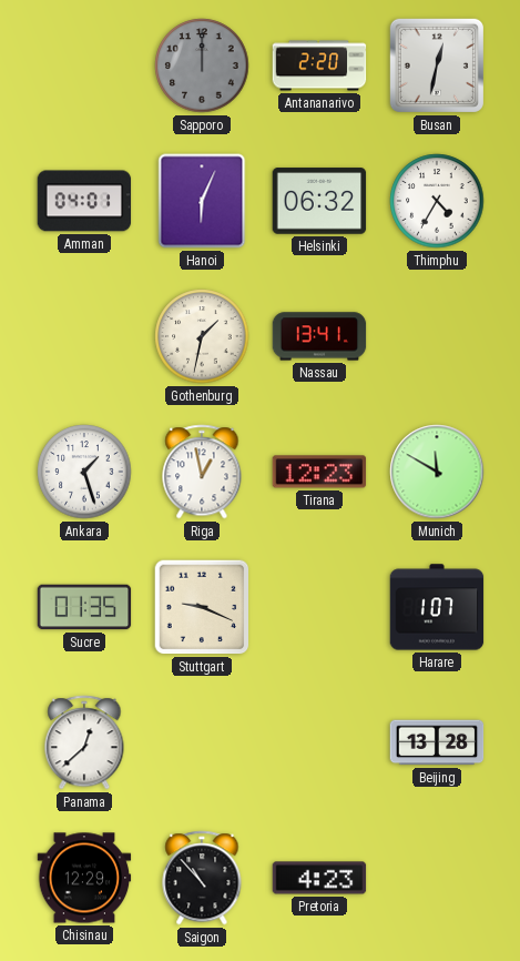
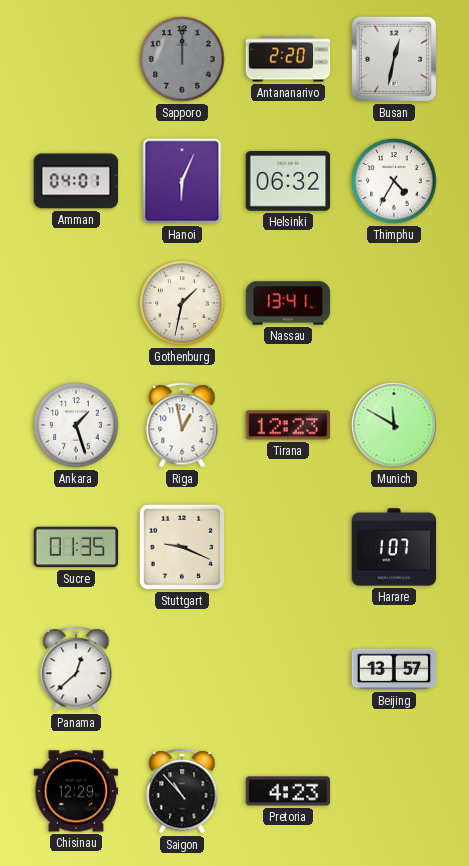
Beijing: 13:28 -> 13:57
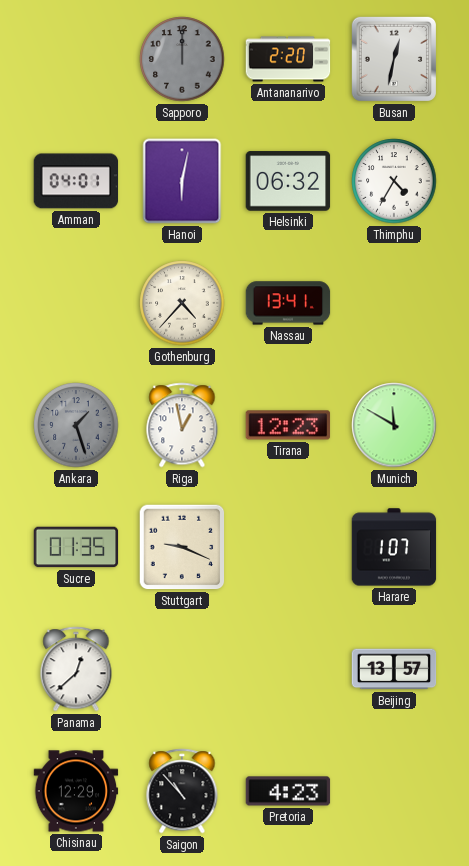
Hanoi: 6:04 -> 6:02
Gothenburg: 1:32 -> 4:37
Ankara dial: white -> grey
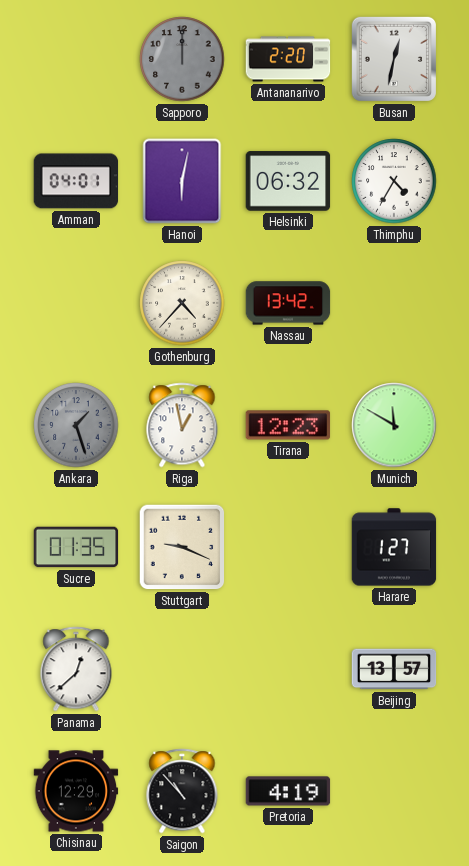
Nassau: 13:41 -> 13:42
Harare: 1:07 -> 1:27
Pretoria: 4:23 -> 4:19
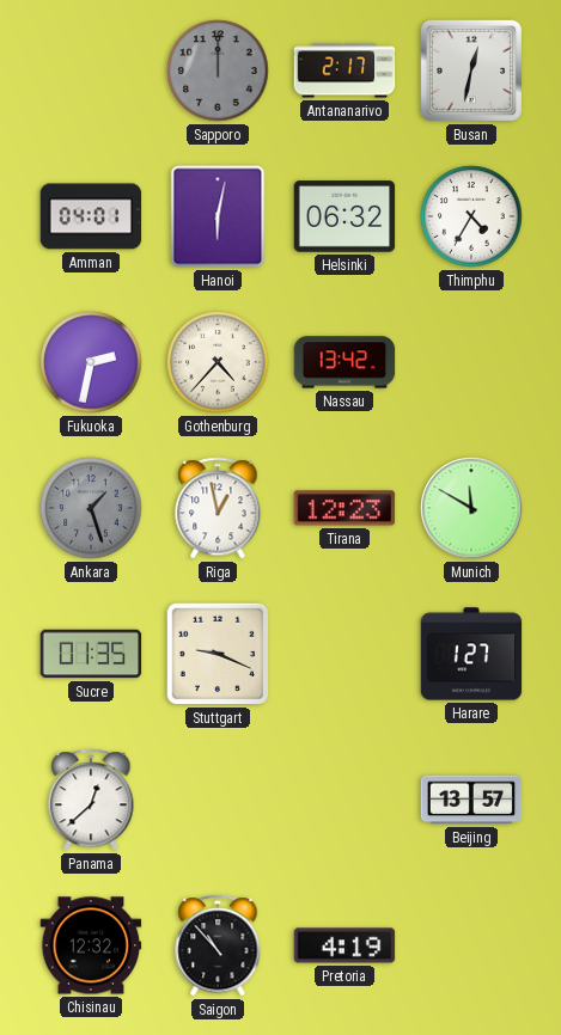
Antananarivo: 2:20 -> 2:17
Fukuoka: none -> 2:32
Chisinau: 12:29 -> 12:32
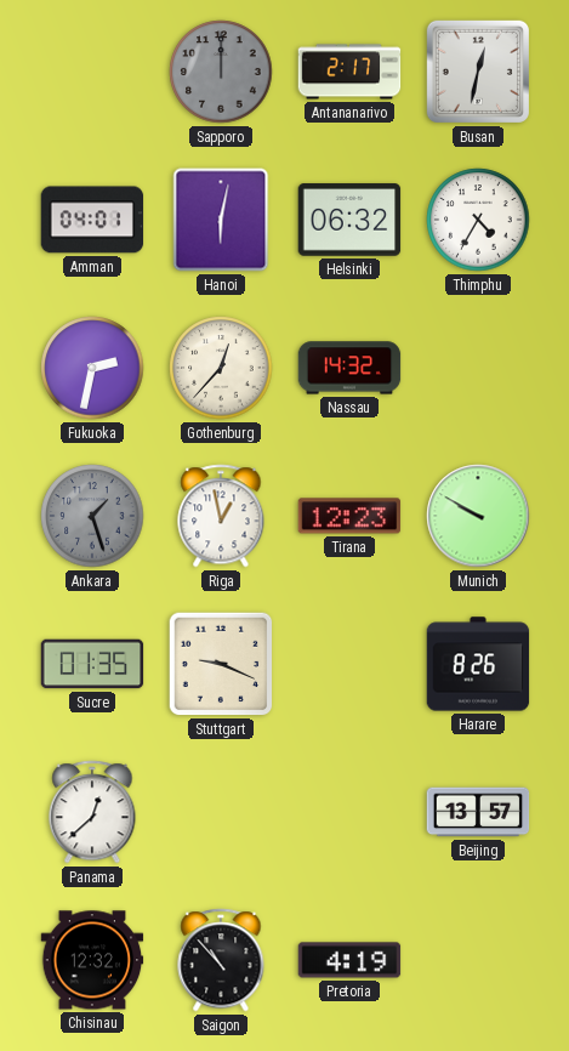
Gothenburg: 4:37 -> 12:37
Nassau: 13:42 -> 14:32
Munich: 11:50 -> 9:50
Harare: 1:27 -> 8:26
